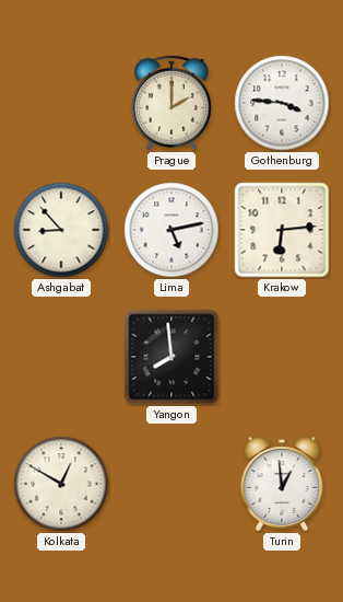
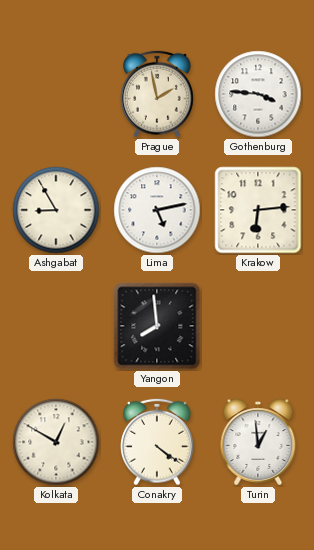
Prague: 2:00 -> 1:58
Ashgabat: 8:53 -> 8:55
Conakry: none -> 4:21
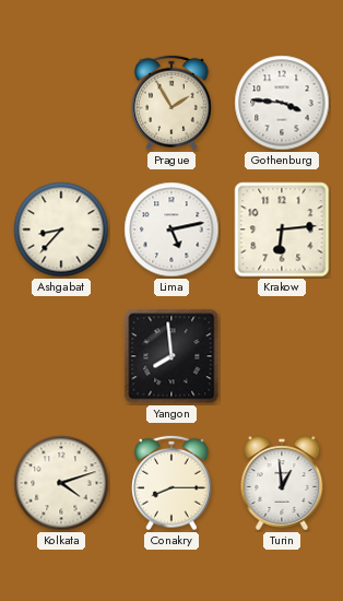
Prague: 1:58 -> 1:55
Ashgabat: 8:55 -> 8:37
Kolkata: 12:50 -> 4:12
Conakry: 4:21 -> 8:15
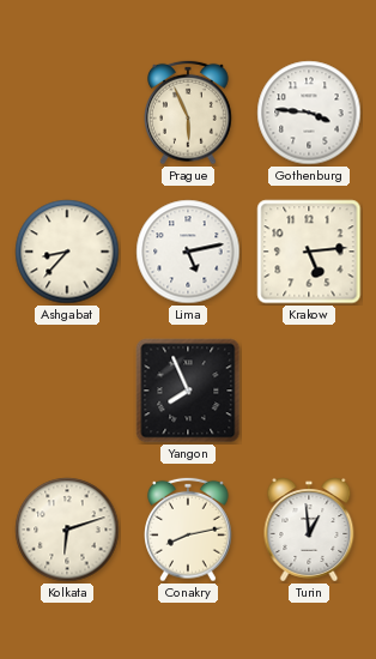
Prague: 1:55 -> 5:56
Krakow: 6:14 -> 5:14
Yangon: 7:59 -> 7:56
Kolkata: 4:12 -> 6:12
Conakry: 8:15 -> 8:13
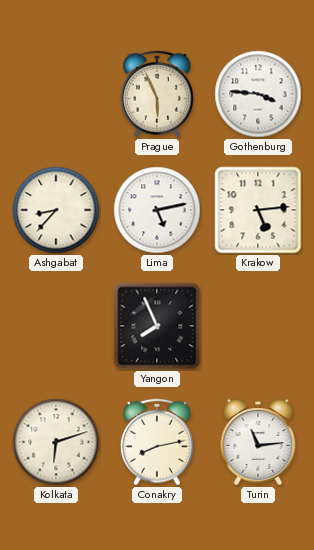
Turin: 12:59 -> 11:14
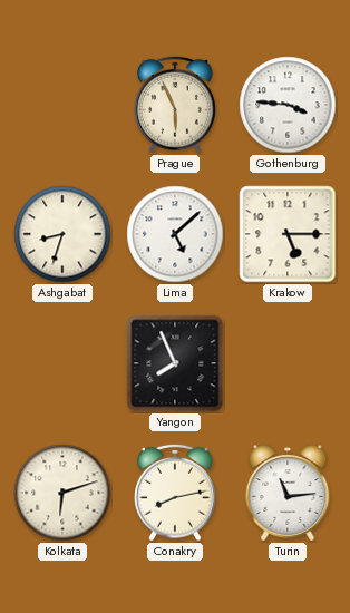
Ashgabat: 8:37 -> 8:33
Lima: 5:13 -> 5:08
Krakow: 5:14 -> 5:15
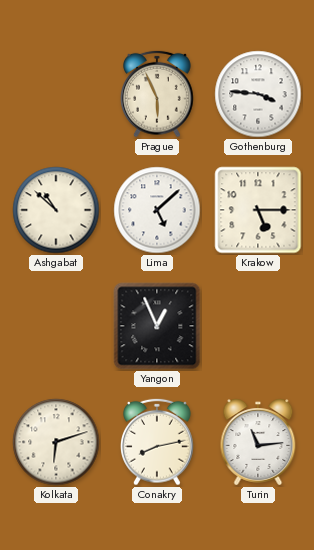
Ashgabat: 8:33 -> 10:52
Yangon: 7:56 -> 12:56
